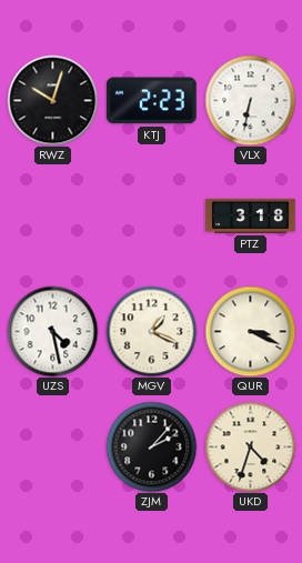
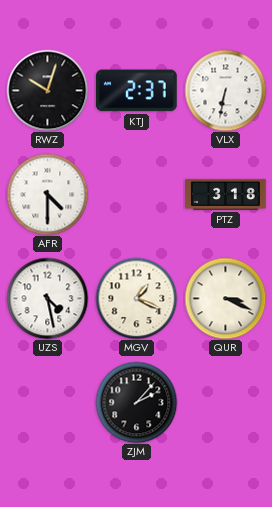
KTJ: 2:23 -> 2:37
AFR: none -> 4:30
UKD: 4:33 -> none
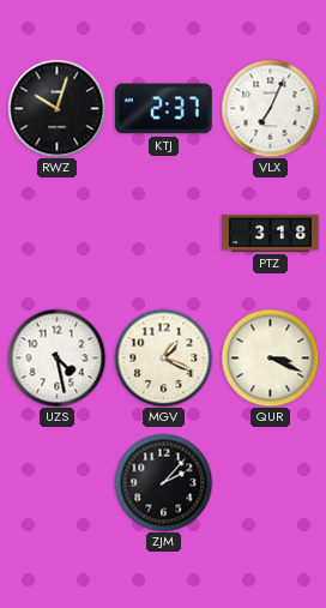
VLX: 6:32 -> 7:04
AFR: 4:30 -> none
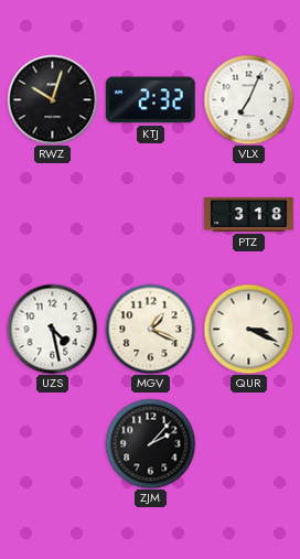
KTJ: 2:37 -> 2:32
